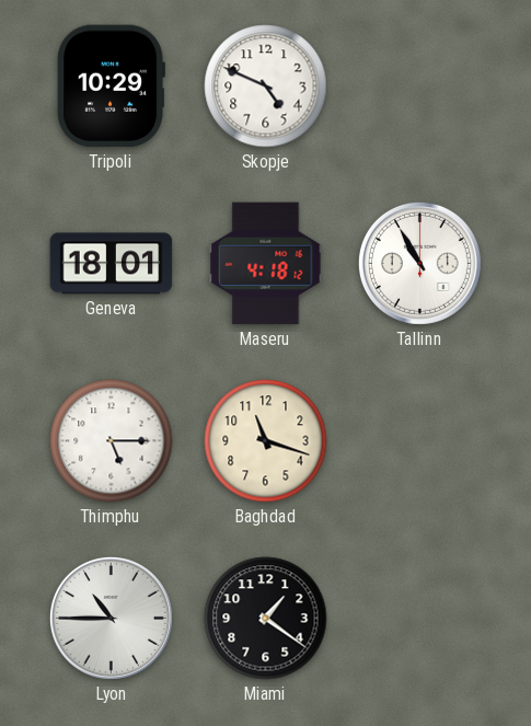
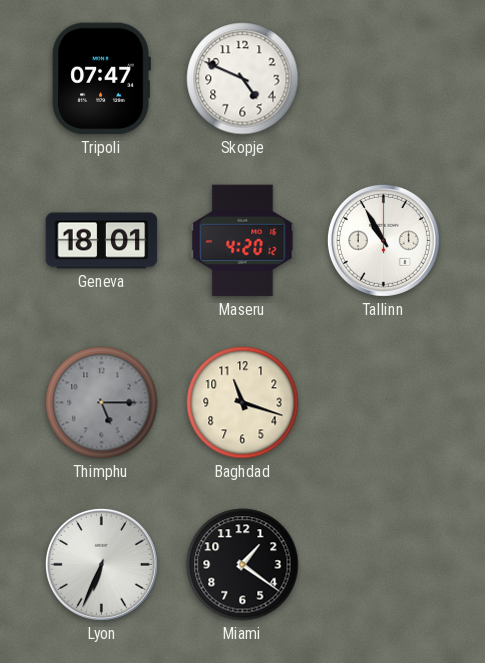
Tripoli: 10:29 -> 07:47
Maseru: 4:18 -> 4:20
Thimphu dial: white -> grey
Lyon: 10:45 -> 6:34
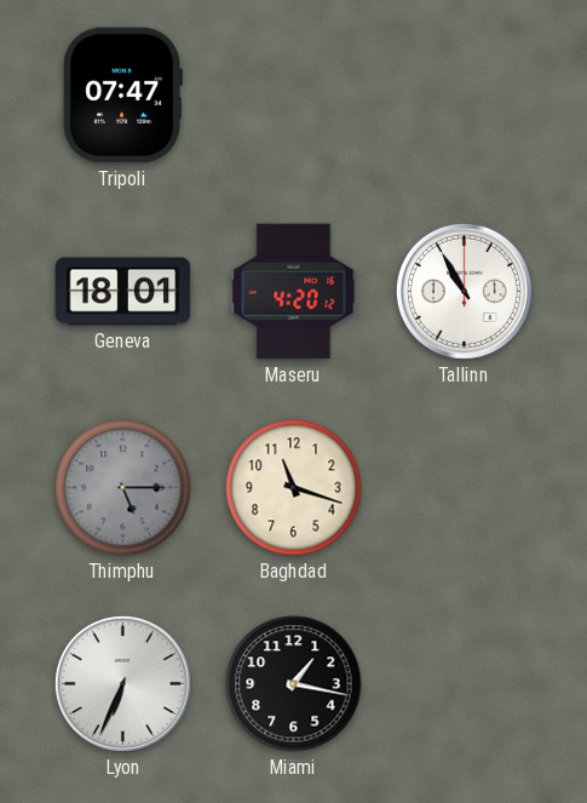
Skopje: 4:49 -> none
Miami: 1:21 -> 1:17
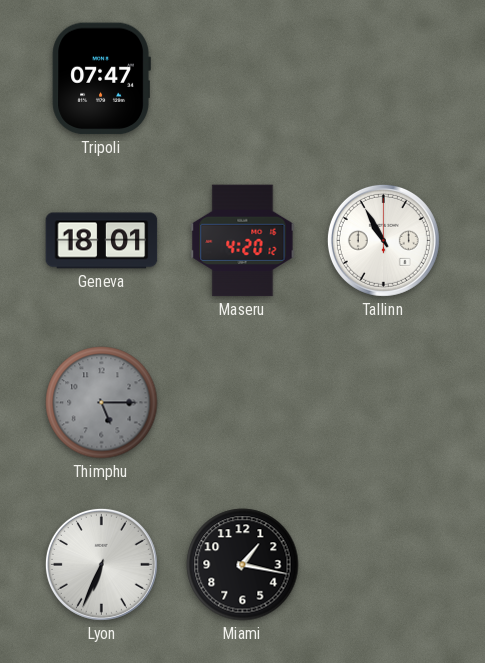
Baghdad: 11:18 -> none
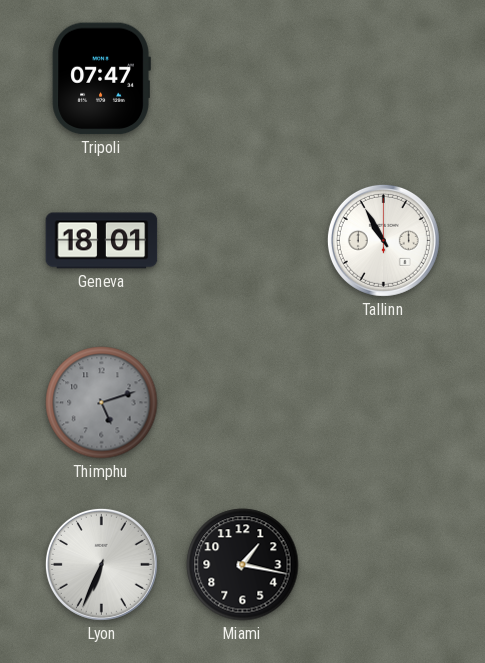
Maseru: 4:20 -> none
Thimphu: 5:15 -> 5:12
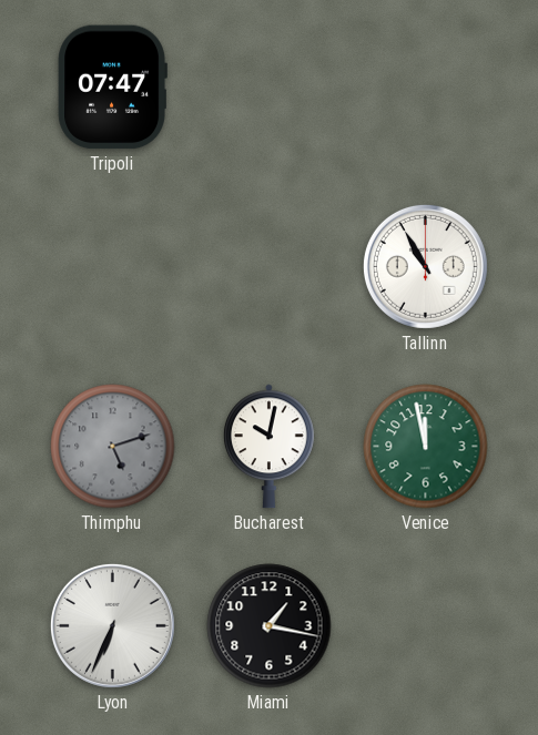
Geneva: 18:01 -> none
Bucharest: none -> 10:02
Venice: none -> 11:58
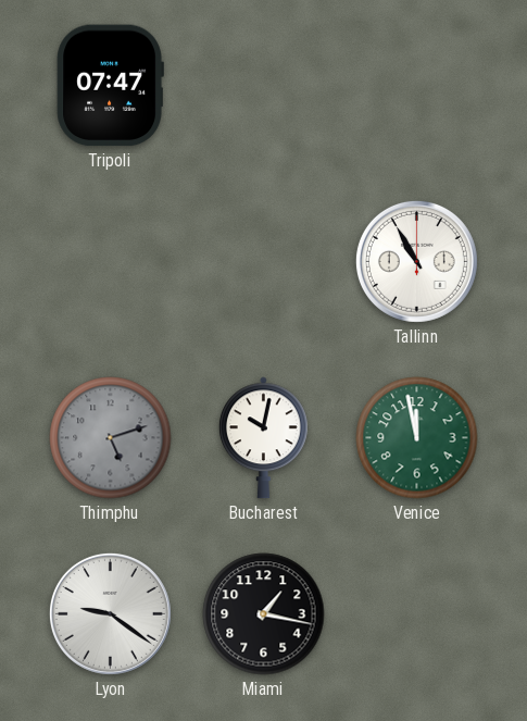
Lyon: 6:34 -> 9:21
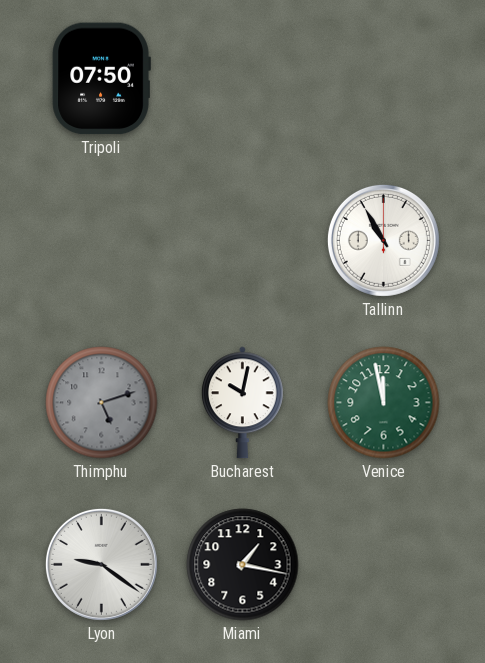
Tripoli: 07:47 -> 07:50
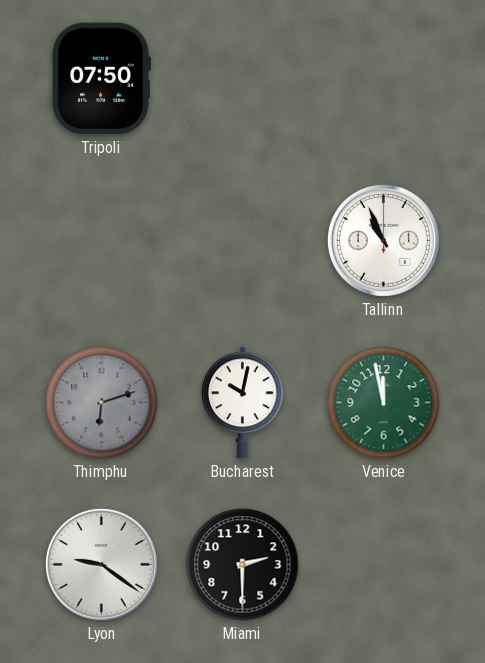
Tallinn: 10:55 -> 10:56
Thimphu: 5:12 -> 6:12
Miami: 1:17 -> 2:30
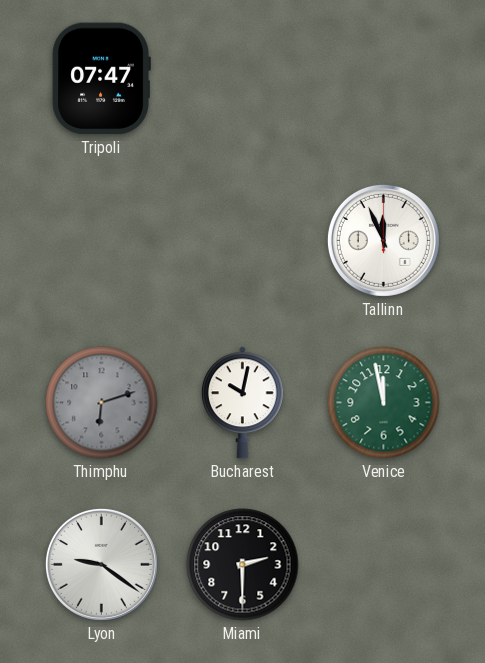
Tripoli: 07:50 -> 07:47
Tallinn: 10:56 -> 11:56
